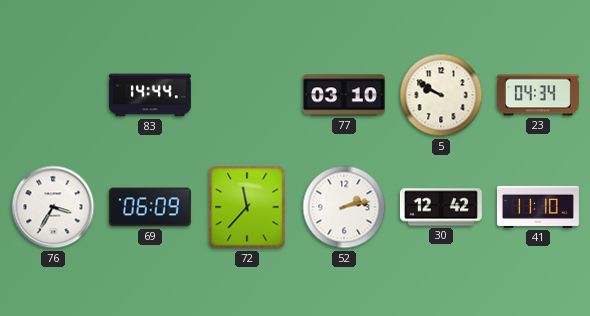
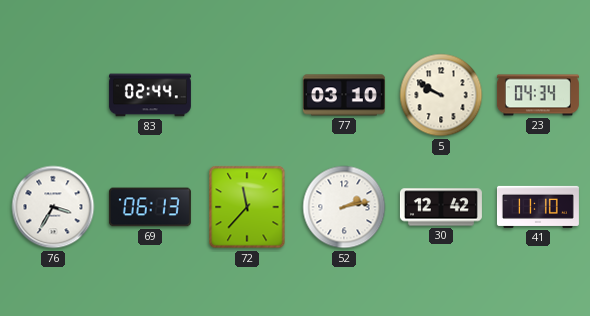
83: 14:44 -> 02:44
69: 06:09 -> 06:13
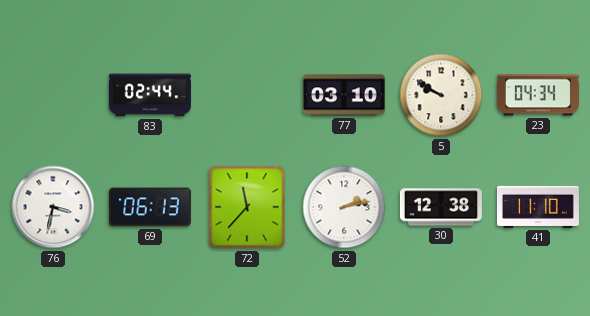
76: 3:35 -> 3:32
30: 12:42 -> 12:38
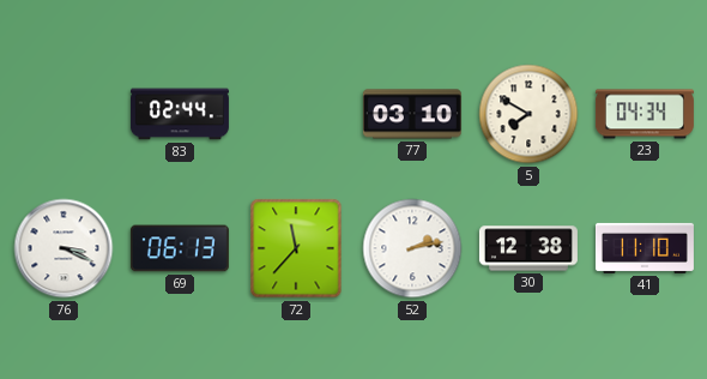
5: 9:50 -> 7:50
76: 3:32 -> 3:19
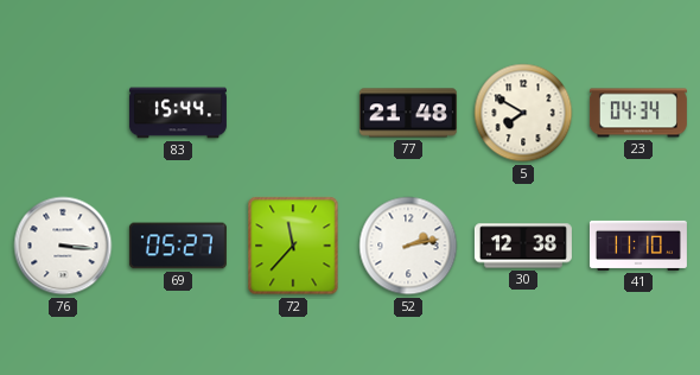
83: 02:44 -> 15:44
77: 03:10 -> 21:48
76: 3:19 -> 3:16
69: 06:13 -> 05:27
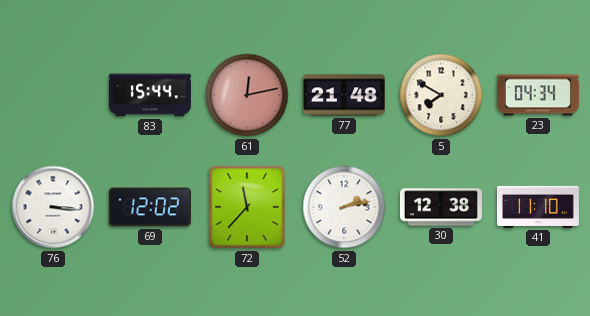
61: none -> 12:13
69: 05:27 -> 12:02
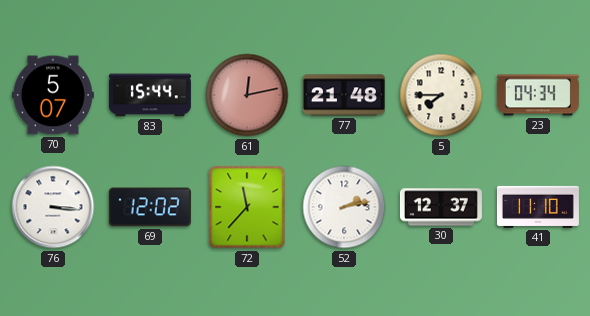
70: none -> 5:07
5: 7:50 -> 7:45
30: 12:38 -> 12:37
